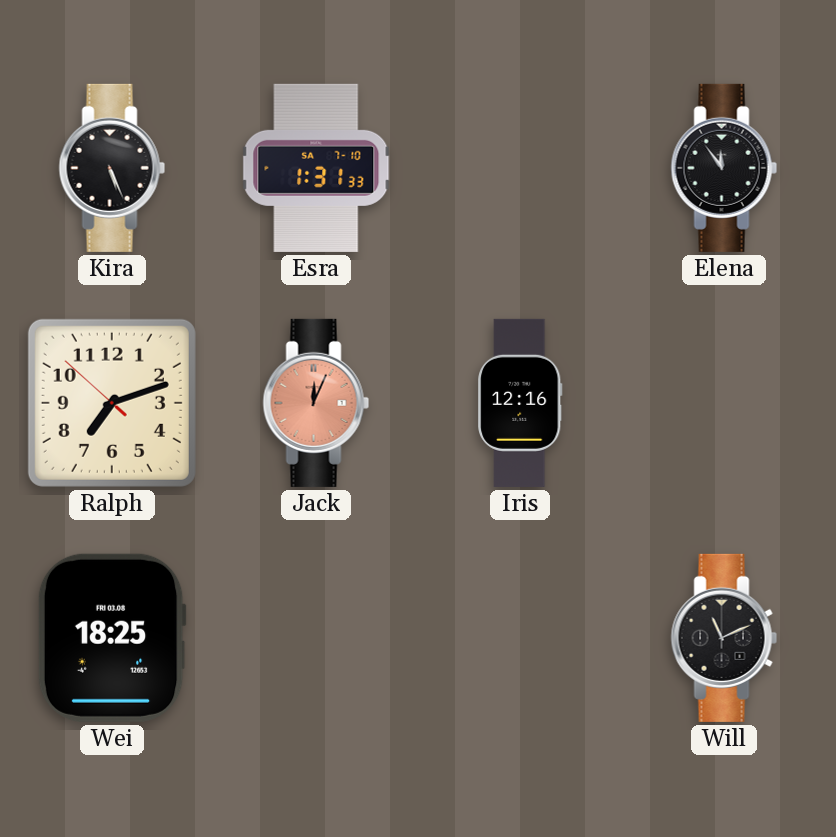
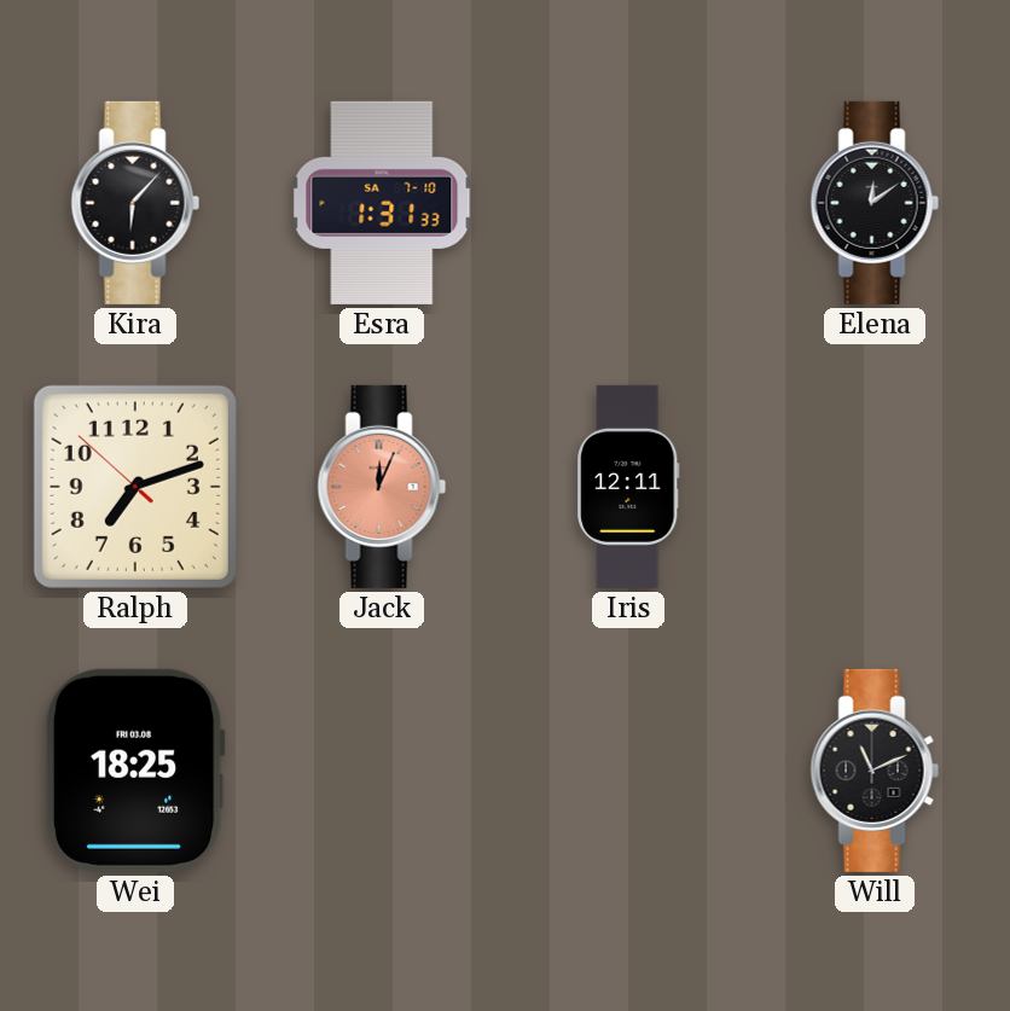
Kira: 5:26 -> 6:07
Elena: 11:54 -> 12:09
Iris: 12:16 -> 12:11
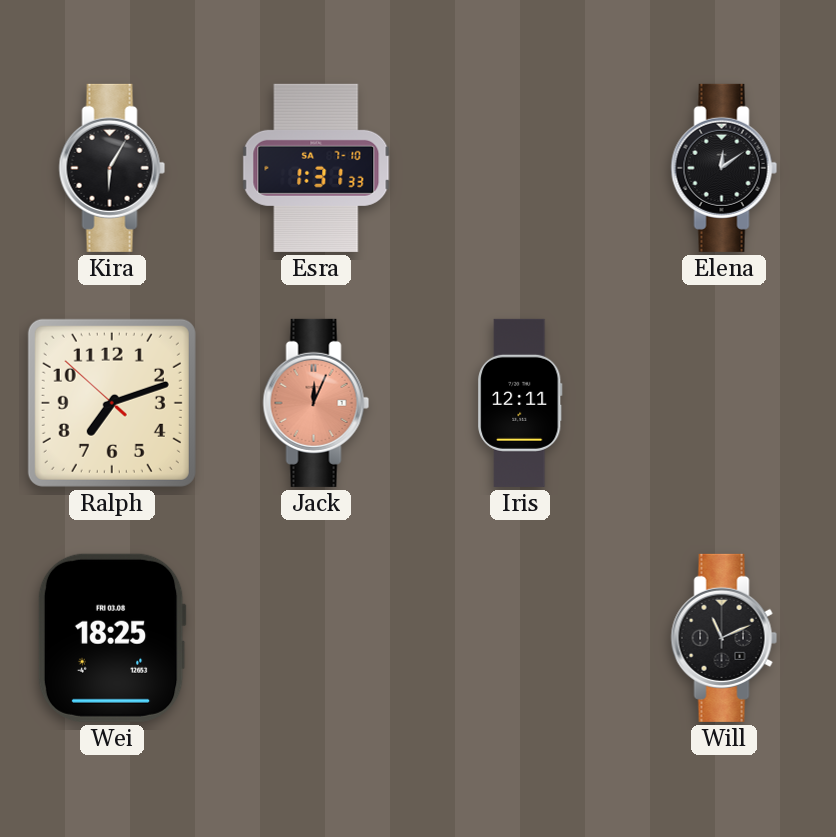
Kira: 6:07 -> 6:05
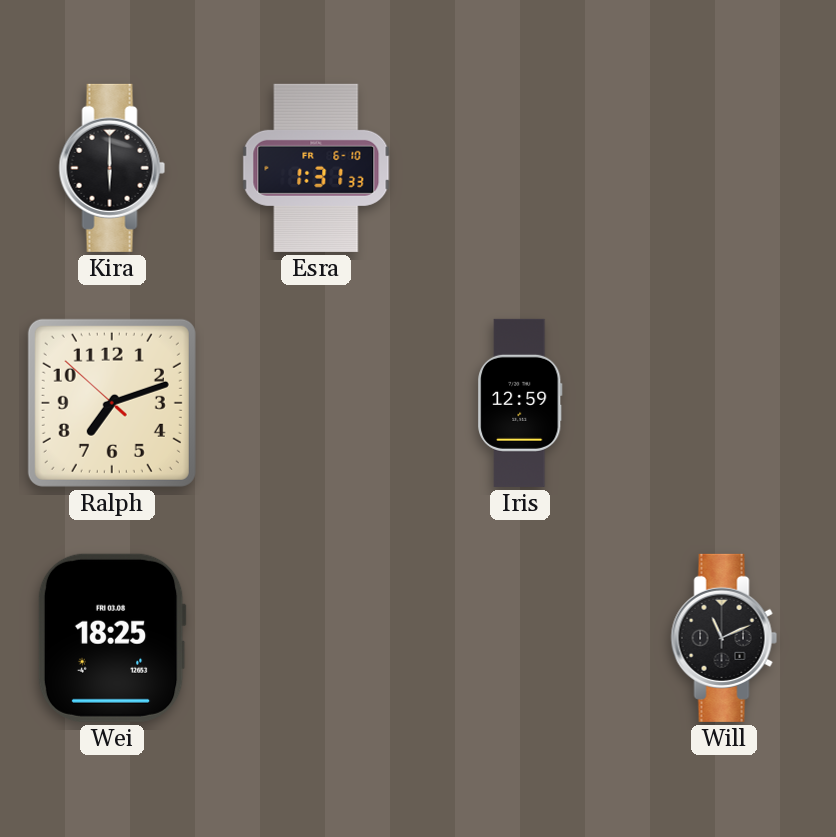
Kira: 6:05 -> 6:00
Esra date: SA 7-10 -> FR 6-10
Elena: 12:09 -> none
Jack: 12:04 -> none
Iris: 12:11 -> 12:59
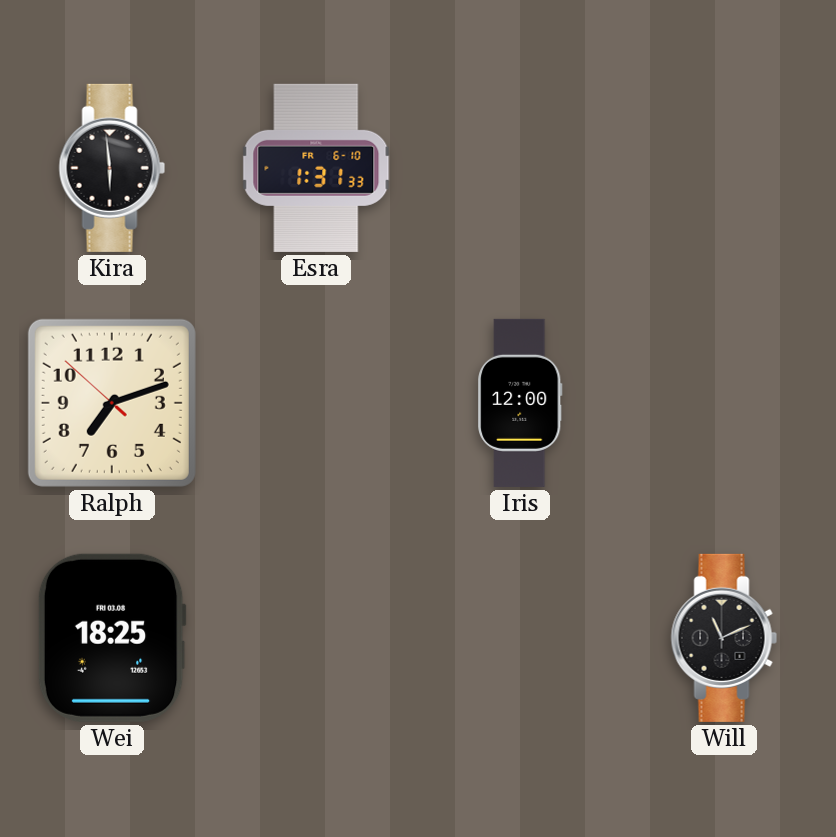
Kira: 6:00 -> 5:59
Iris: 12:59 -> 12:00
